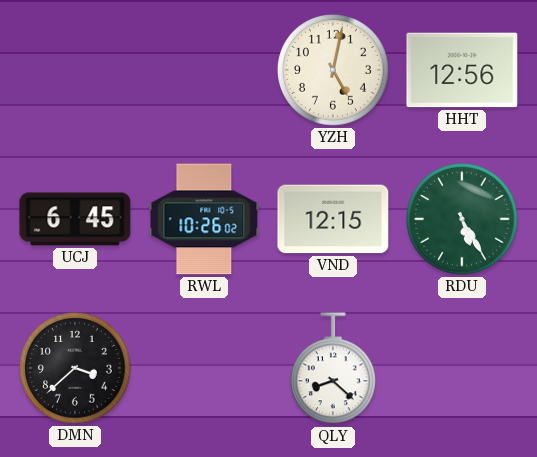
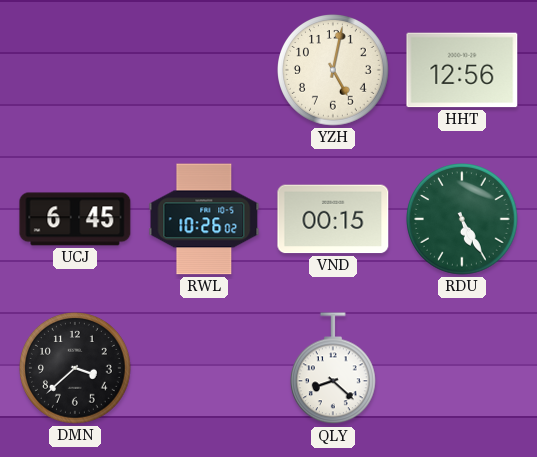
VND: 12:15 -> 00:15
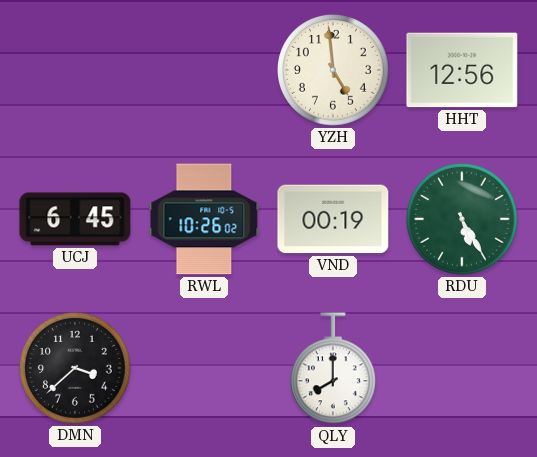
YZH: 5:02 -> 4:59
VND: 00:15 -> 00:19
QLY: 8:22 -> 8:00
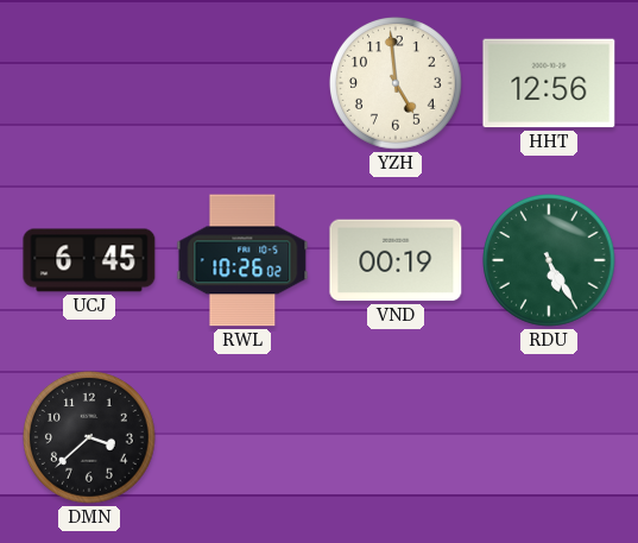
QLY: 8:00 -> none
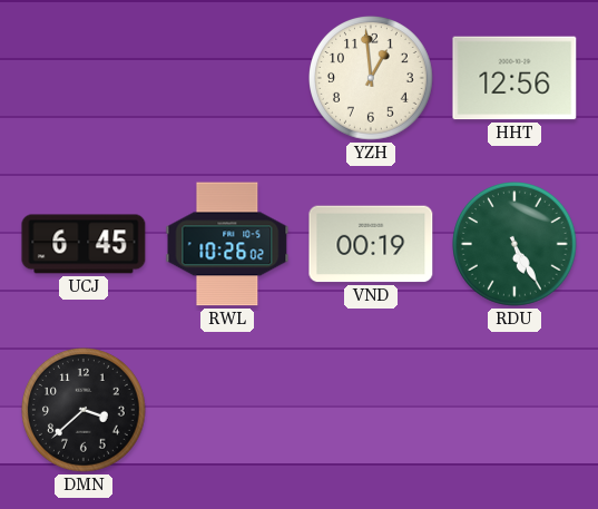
YZH: 4:59 -> 12:59
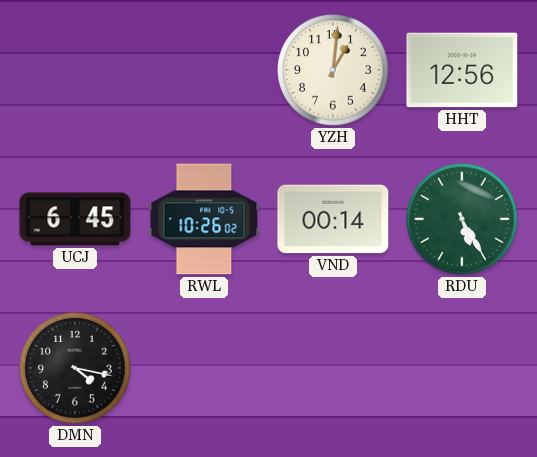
YZH: 12:59 -> 1:01
VND: 00:19 -> 00:14
DMN: 3:38 -> 4:17
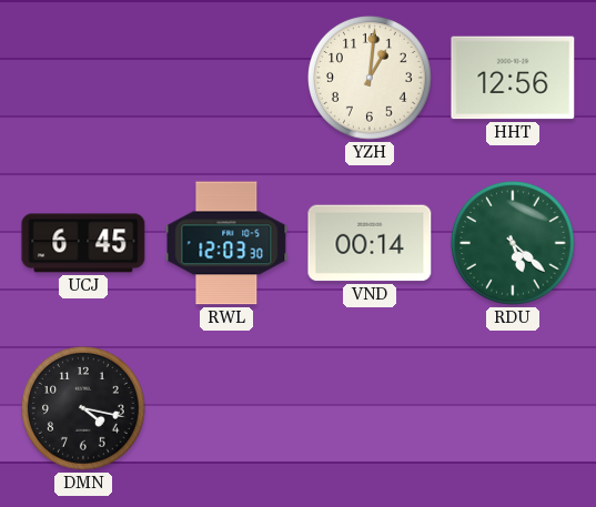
RWL: 10:26 -> 12:03
RDU: 5:25 -> 5:22
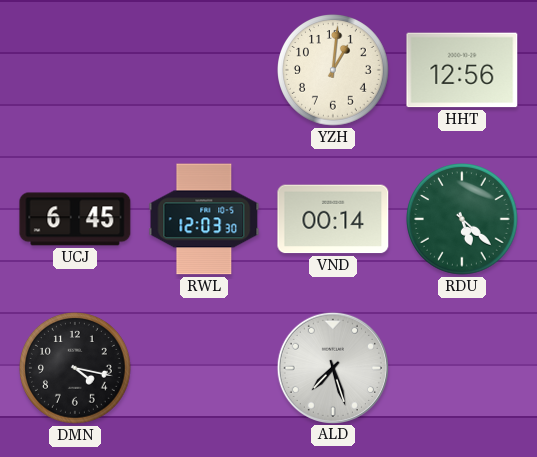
ALD: none -> 7:27
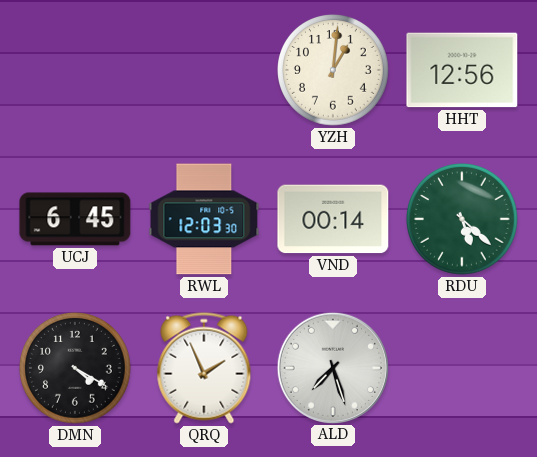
DMN: 4:17 -> 4:20
QRQ: none -> 1:56
